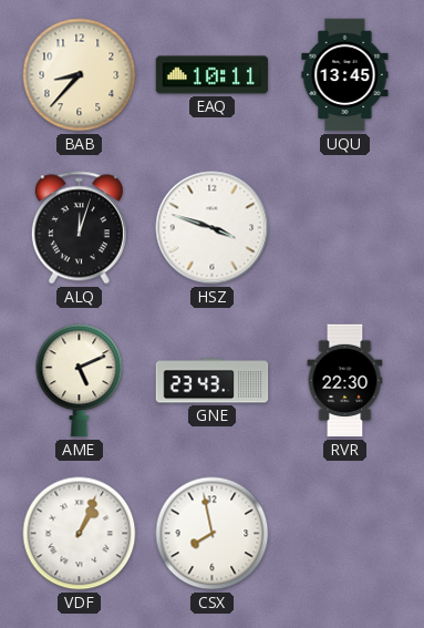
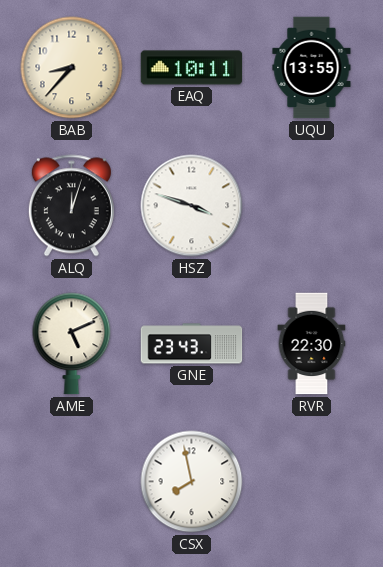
UQU: 13:45 -> 13:55
VDF: 1:04 -> none
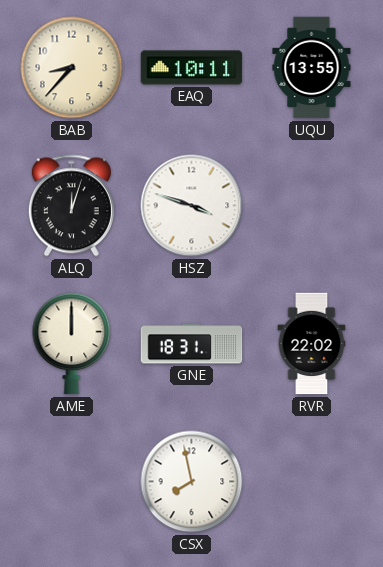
AME: 5:11 -> 12:00
GNE: 23:43 -> 18:31
RVR: 22:30 -> 22:02
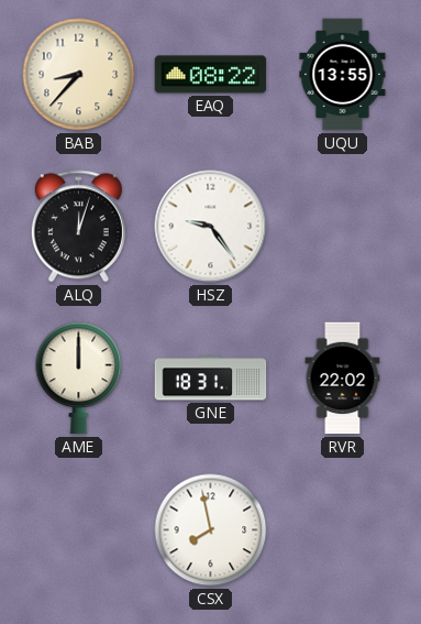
EAQ: 10:11 -> 08:22
HSZ: 3:48 -> 9:24
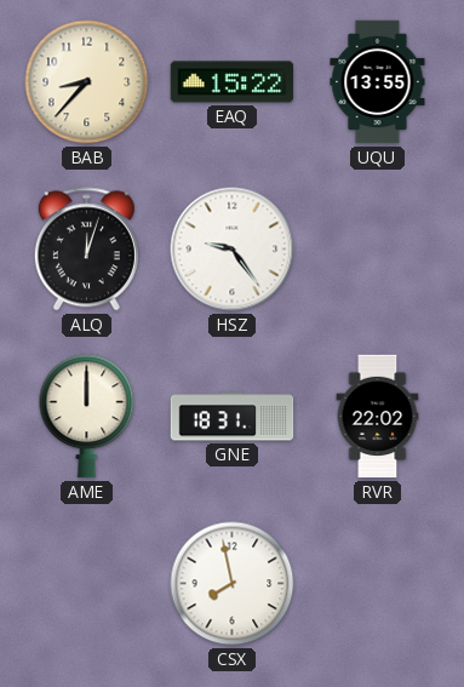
EAQ: 08:22 -> 15:22
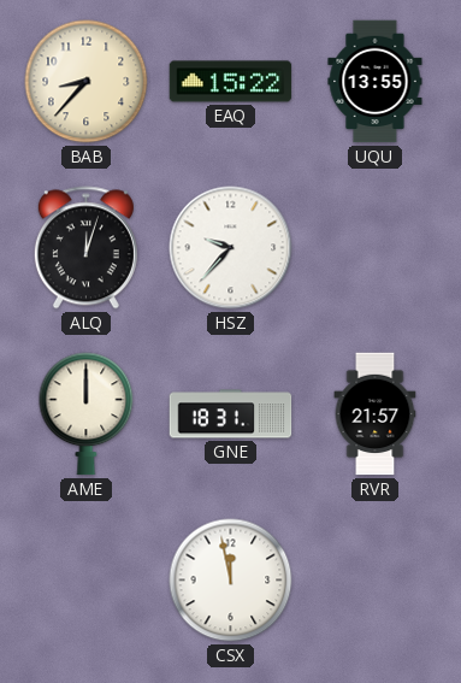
HSZ: 9:24 -> 9:37
RVR: 22:02 -> 21:57
CSX: 7:58 -> 11:58
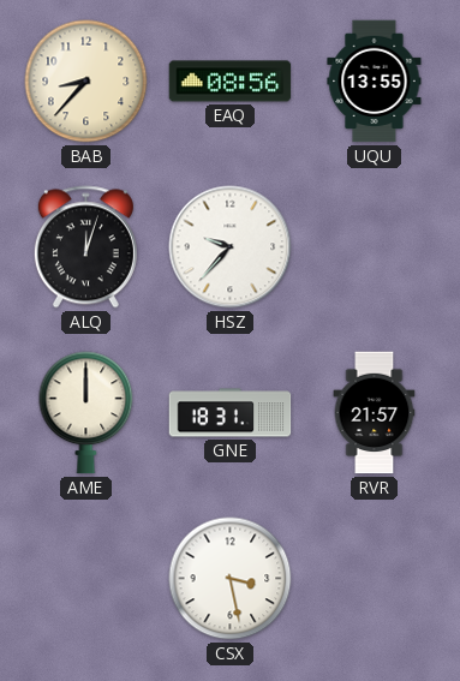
EAQ: 15:22 -> 08:56
CSX: 11:58 -> 3:28
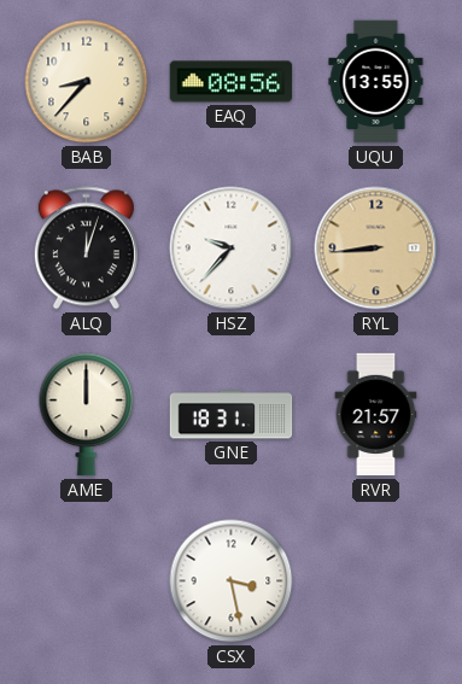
RYL: none -> 8:44
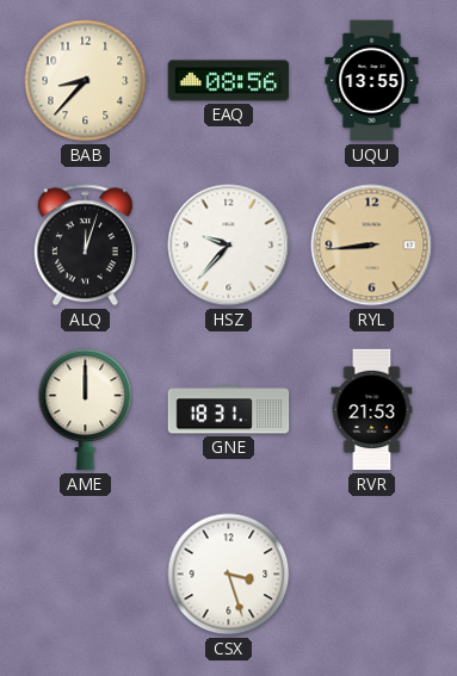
RVR: 21:57 -> 21:53
CSX: 3:28 -> 3:27
